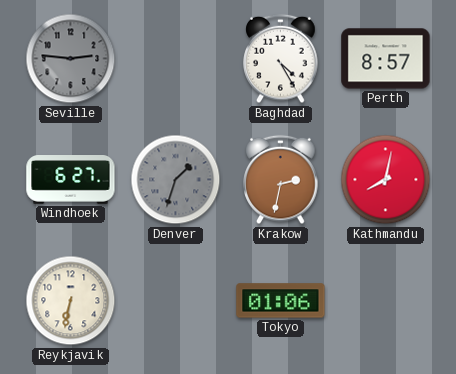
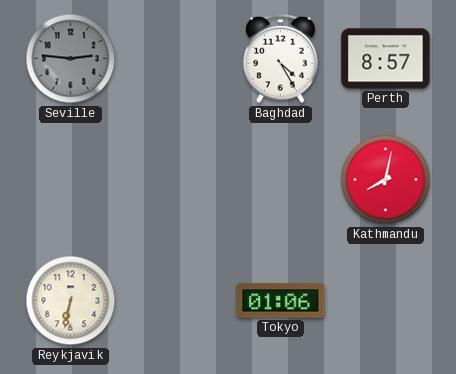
Windhoek: 6:27 -> none
Denver: 1:33 -> none
Krakow: 2:32 -> none
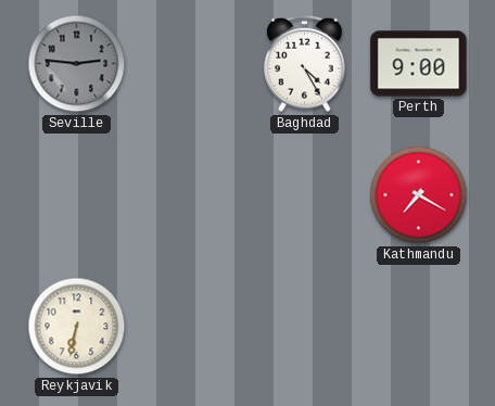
Perth: 8:57 -> 9:00
Kathmandu: 8:02 -> 7:20
Tokyo: 01:06 -> none
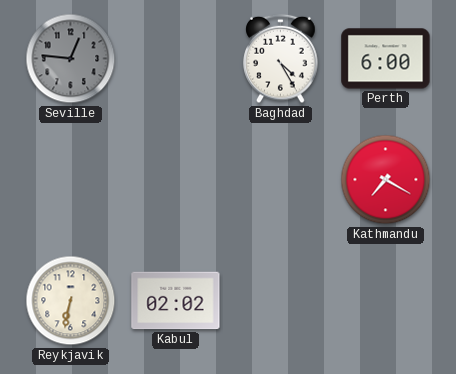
Seville: 2:46 -> 12:46
Perth: 9:00 -> 6:00
Kabul: none -> 02:02
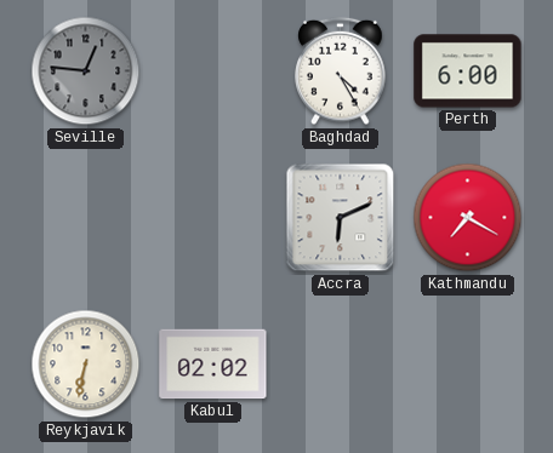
Accra: none -> 6:11
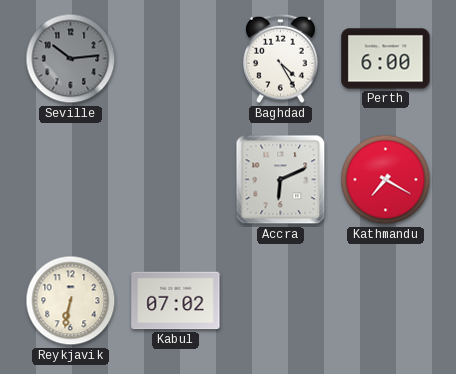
Seville: 12:46 -> 10:14
Kabul: 02:02 -> 07:02
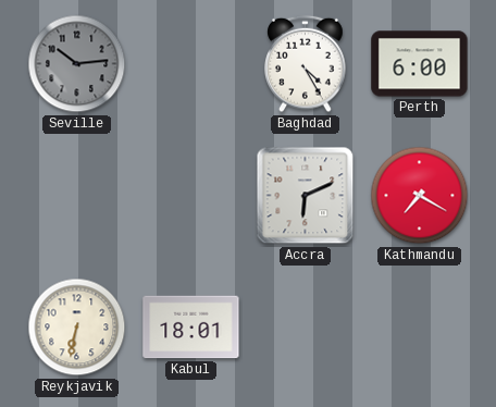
Kabul: 07:02 -> 18:01
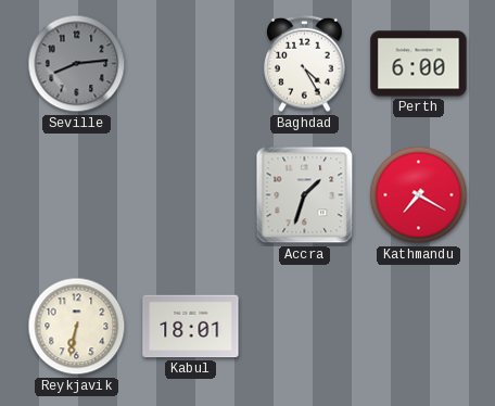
Seville: 10:14 -> 8:14
Accra: 6:11 -> 1:33
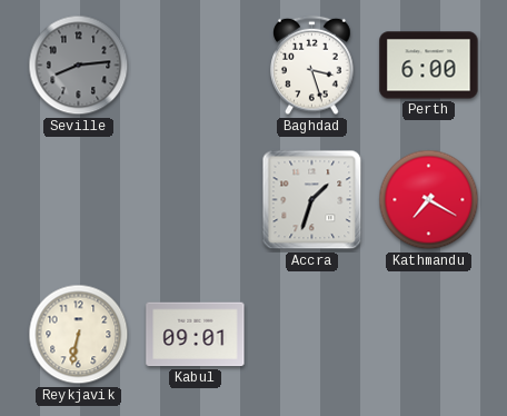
Baghdad: 4:25 -> 3:27
Kabul: 18:01 -> 09:01
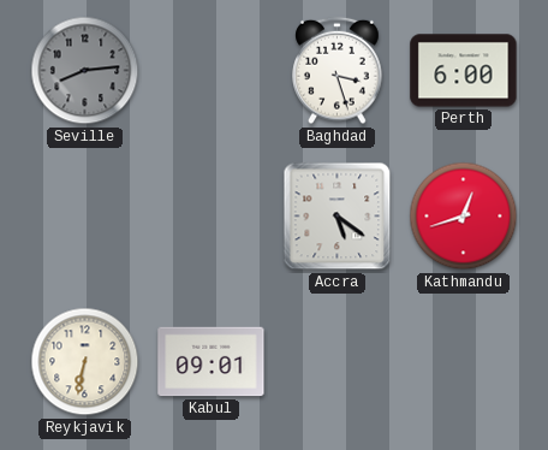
Accra: 1:33 -> 5:21
Kathmandu: 7:20 -> 12:42
